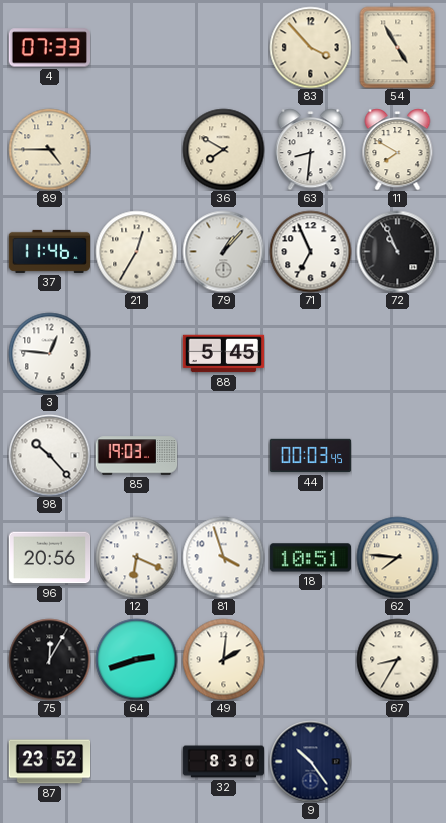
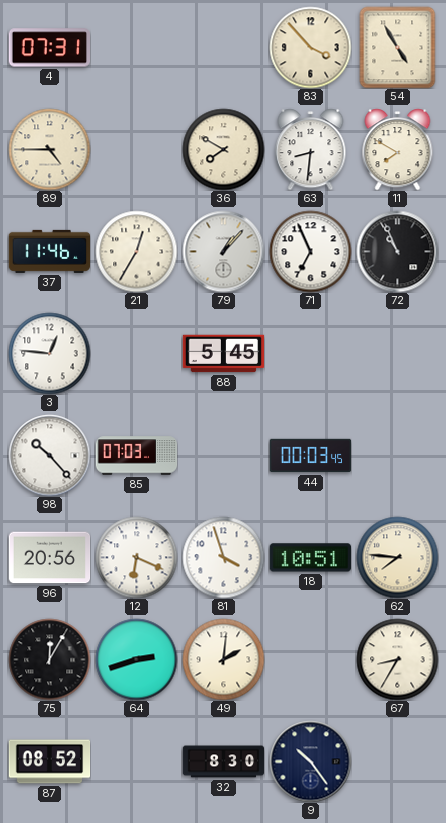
4: 07:33 -> 07:31
85: 19:03 -> 07:03
87: 23:52 -> 08:52
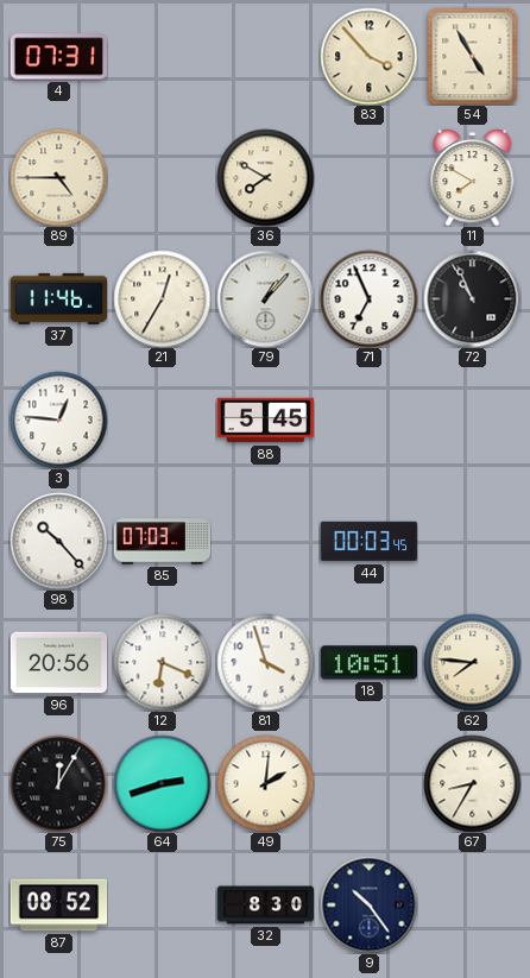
63: 8:31 -> none
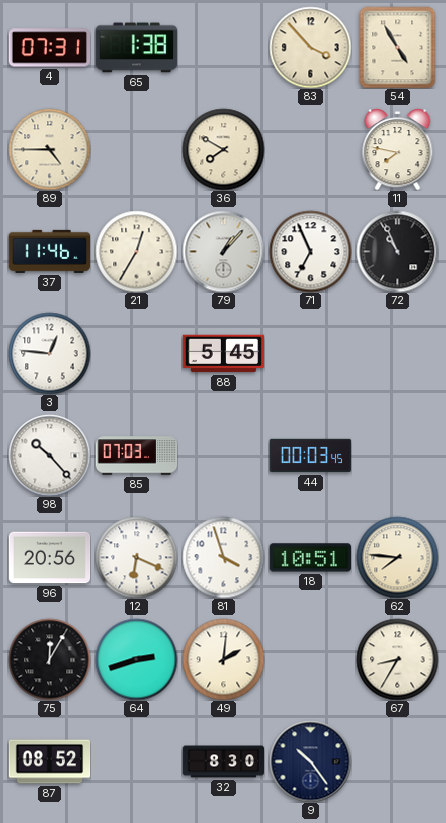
65: none -> 1:38
11: 7:50 -> 7:47
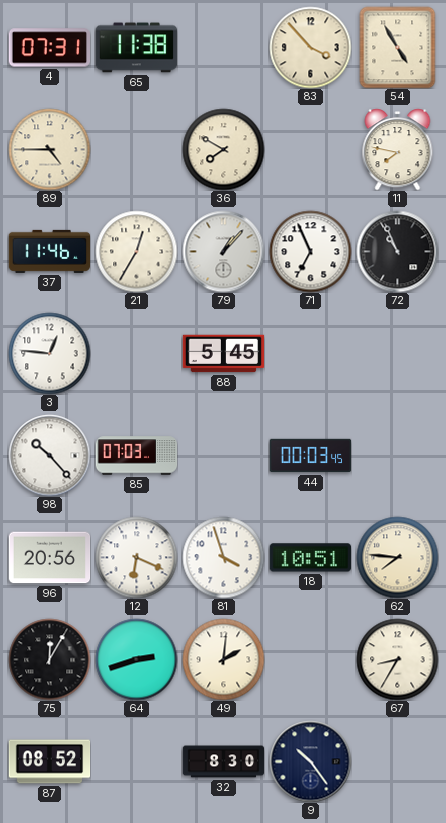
65: 1:38 -> 11:38
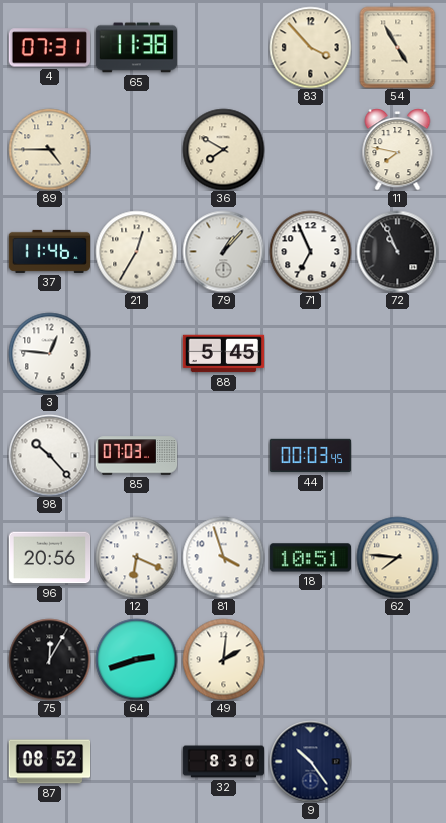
67: 8:35 -> none
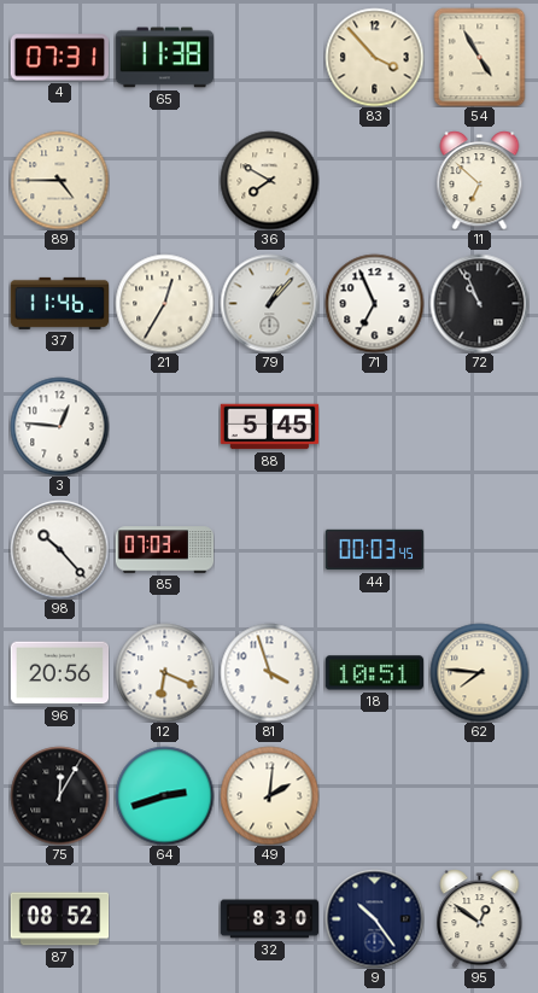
11: 7:47 -> 6:52
95: none -> 12:51
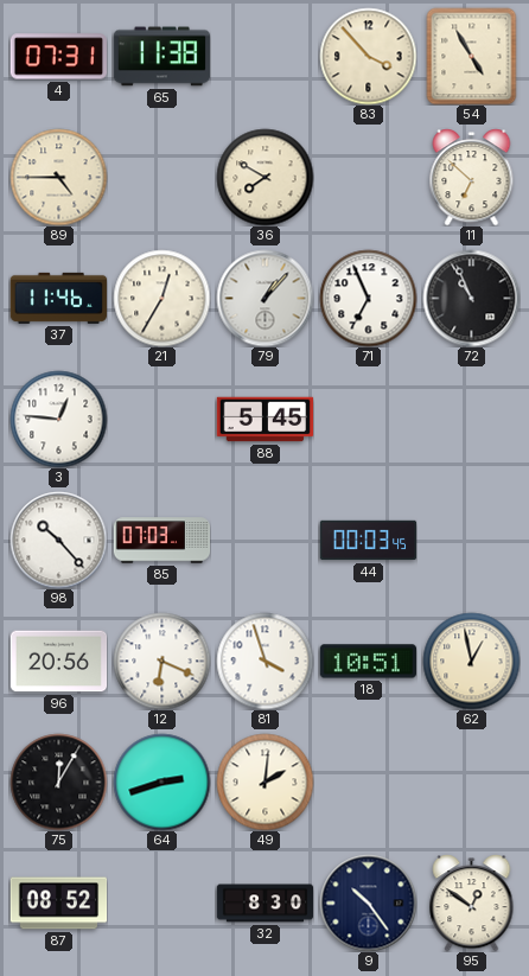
62: 7:46 -> 12:58
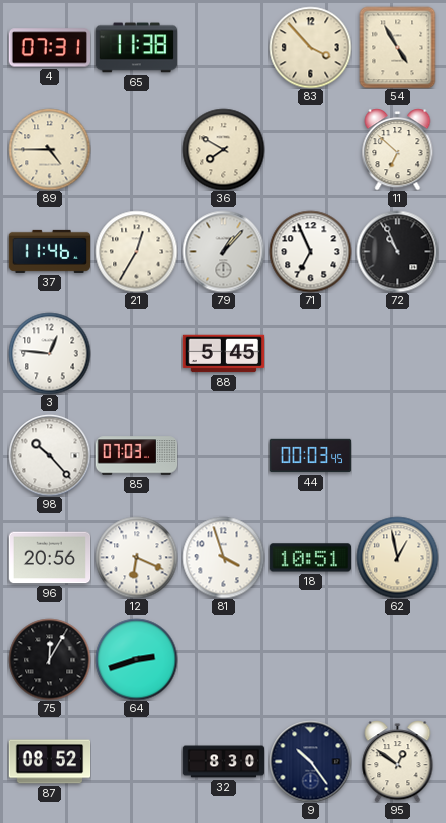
49: 2:01 -> none
